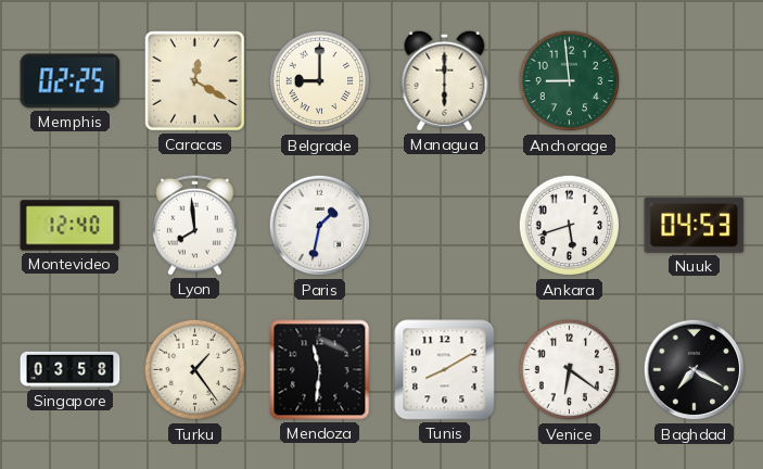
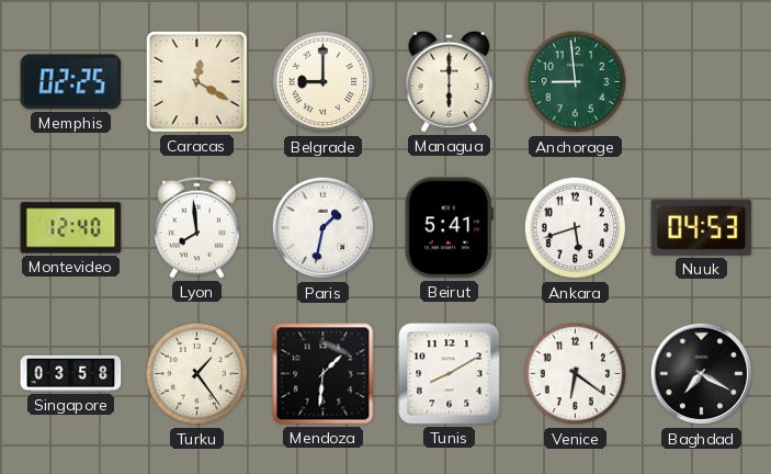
Beirut: none -> 5:41
Mendoza: 11:31 -> 1:31
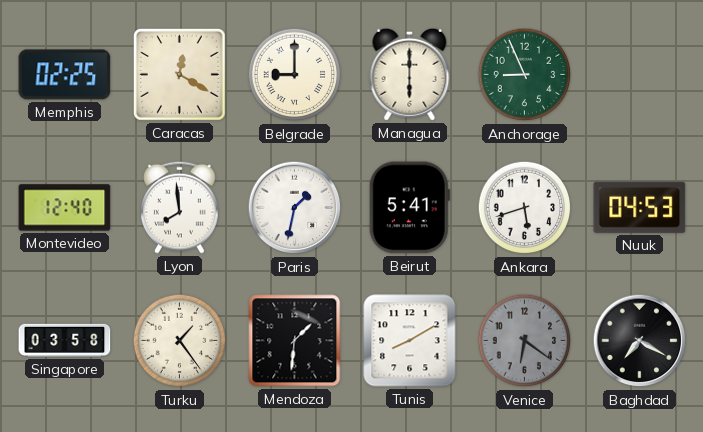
Anchorage: 8:59 -> 8:56
Venice dial: white -> grey
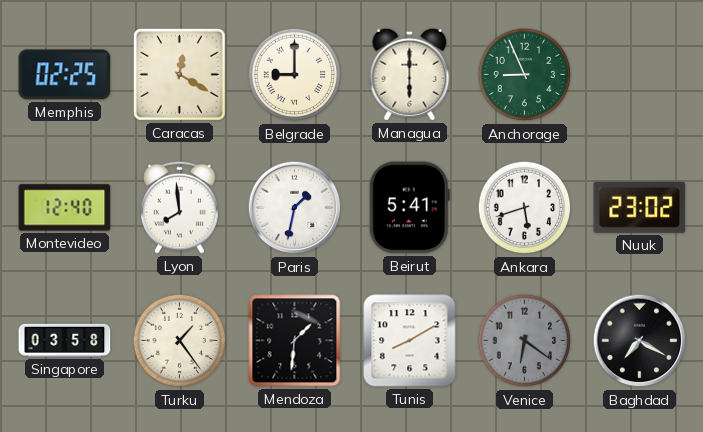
Nuuk: 04:53 -> 23:02
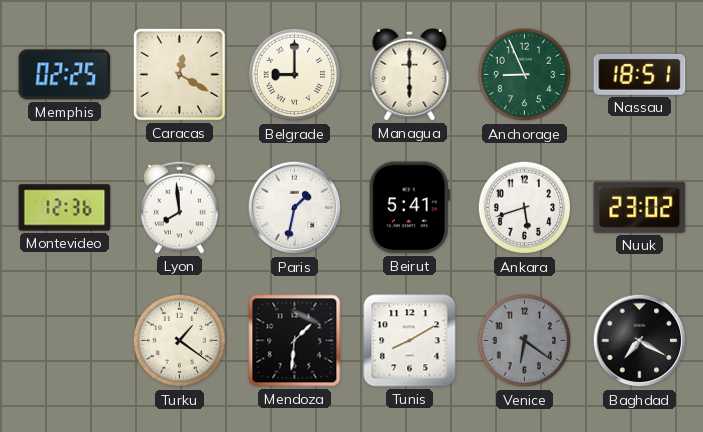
Nassau: none -> 18:51
Montevideo: 12:40 -> 12:36
Singapore: 03:58 -> none
Turku: 1:24 -> 1:21
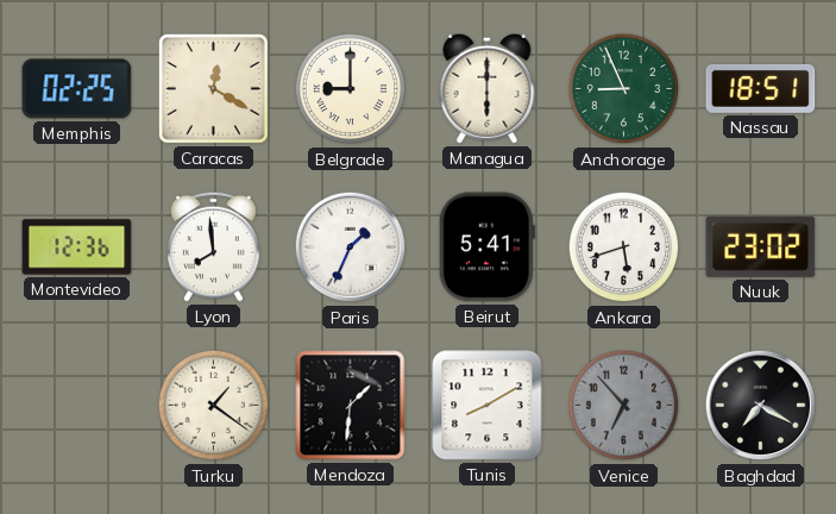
Paris: 1:32 -> 1:34
Venice: 6:21 -> 6:53
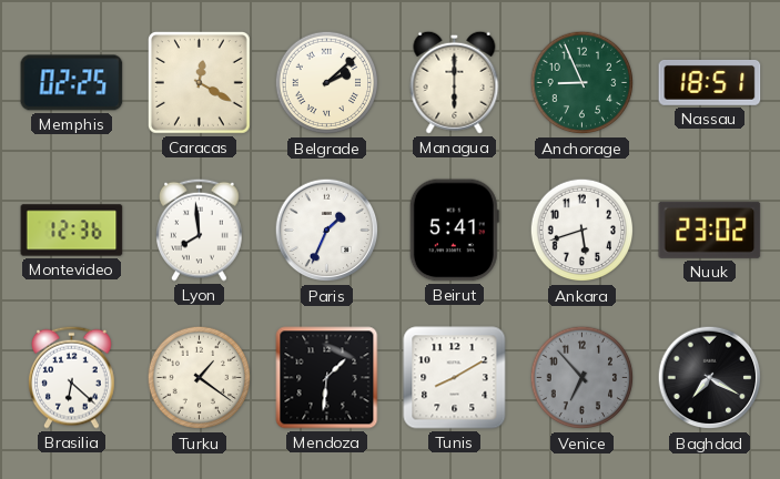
Belgrade: 9:00 -> 2:08
Brasilia: none -> 6:22
